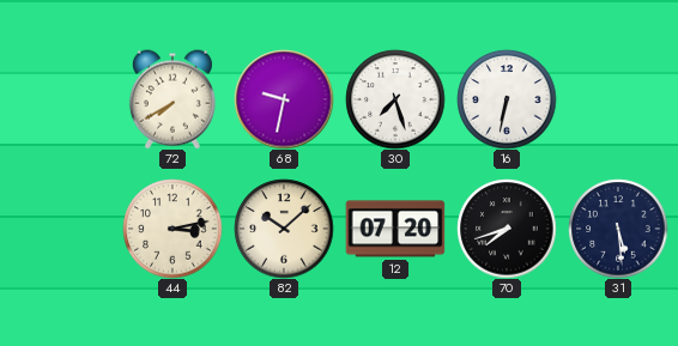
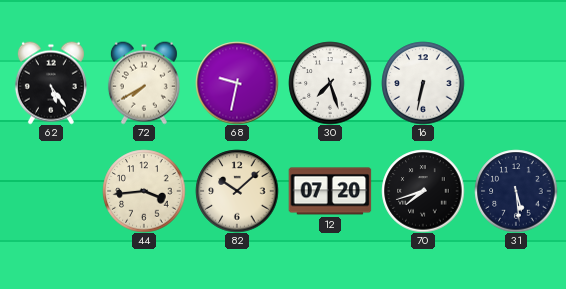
62: none -> 5:24
44: 3:13 -> 3:44
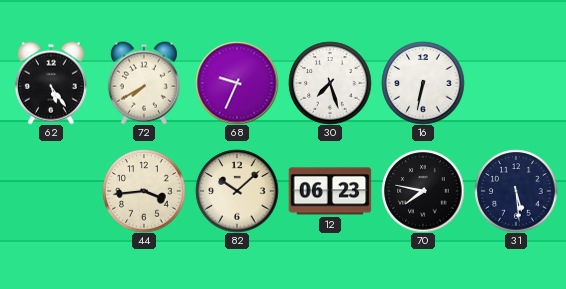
68: 9:32 -> 9:34
12: 07:20 -> 06:23
70: 7:42 -> 7:47
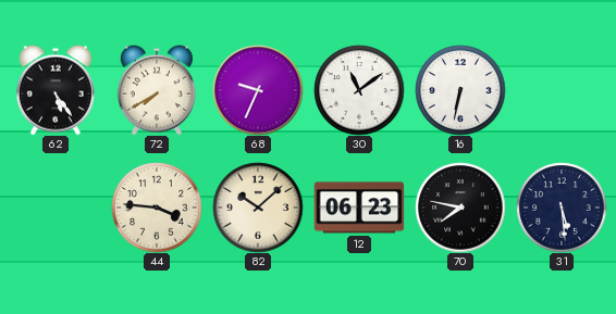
30: 7:27 -> 11:09
44: 3:44 -> 3:46
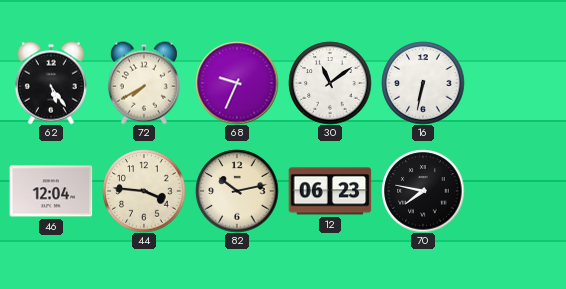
46: none -> 12:04
82: 10:08 -> 10:13
31: 5:29 -> none
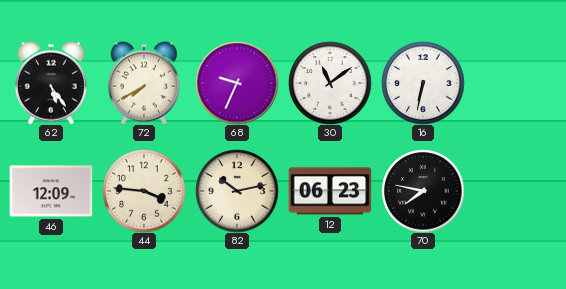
46: 12:04 -> 12:09
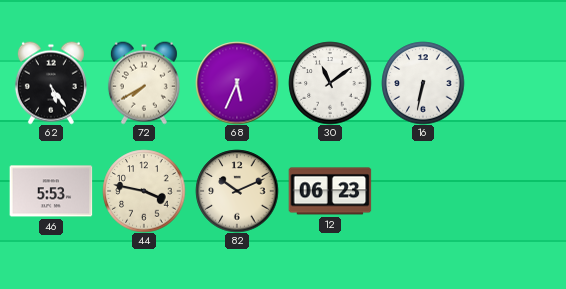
68: 9:34 -> 5:34
46: 12:09 -> 5:53
44: 3:46 -> 3:47
82: 10:13 -> 10:11
70: 7:47 -> none
